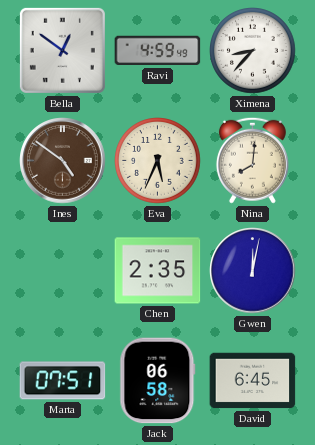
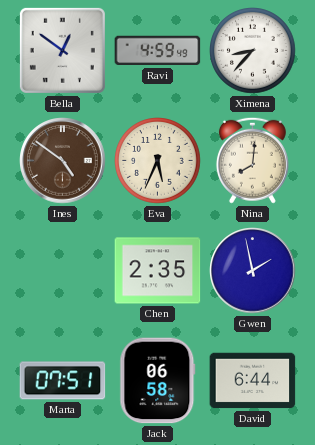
Gwen: 12:02 -> 1:58
David: 6:45 -> 6:44
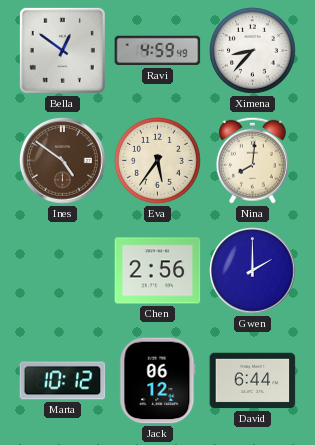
Eva: 5:34 -> 5:36
Chen: 2:35 -> 2:56
Gwen: 1:58 -> 2:00
Marta: 07:51 -> 10:12
Jack: 06:58 -> 06:12
